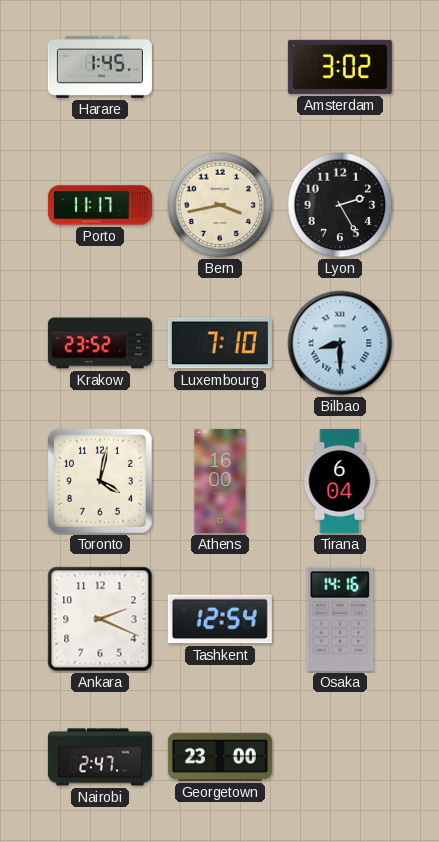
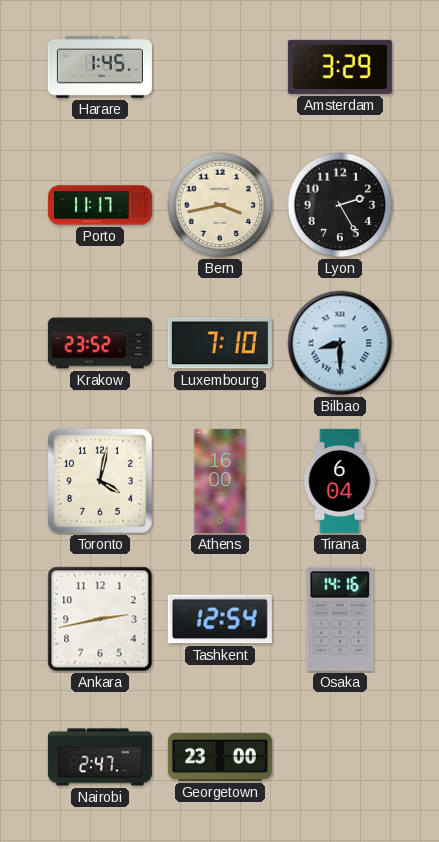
Amsterdam: 3:02 -> 3:29
Ankara: 2:19 -> 2:43
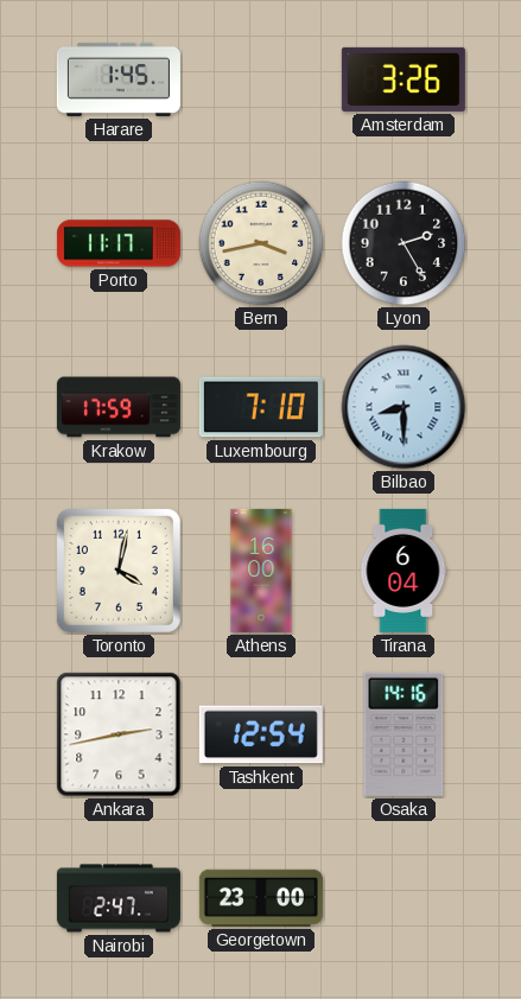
Amsterdam: 3:29 -> 3:26
Krakow: 23:52 -> 17:59
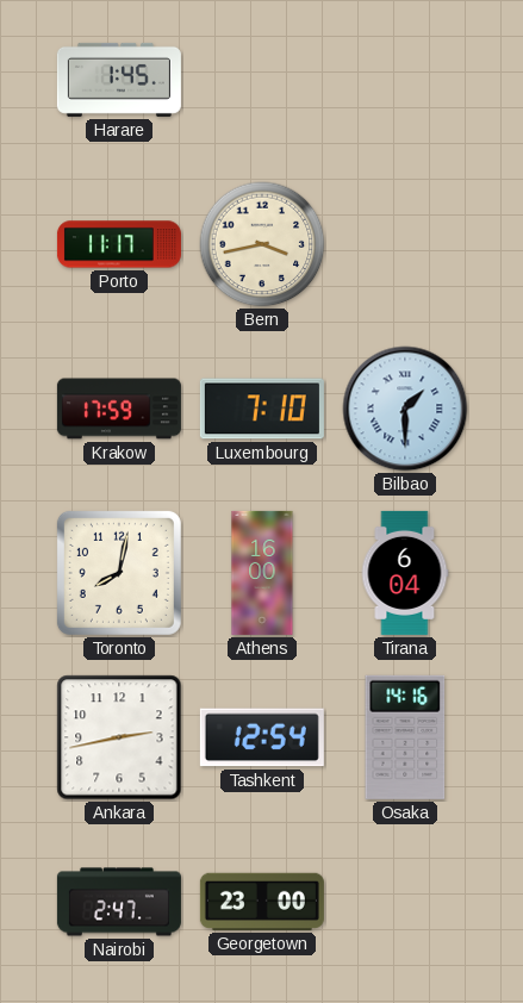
Amsterdam: 3:26 -> none
Lyon: 2:25 -> none
Bilbao: 8:30 -> 1:30
Toronto: 4:02 -> 8:02
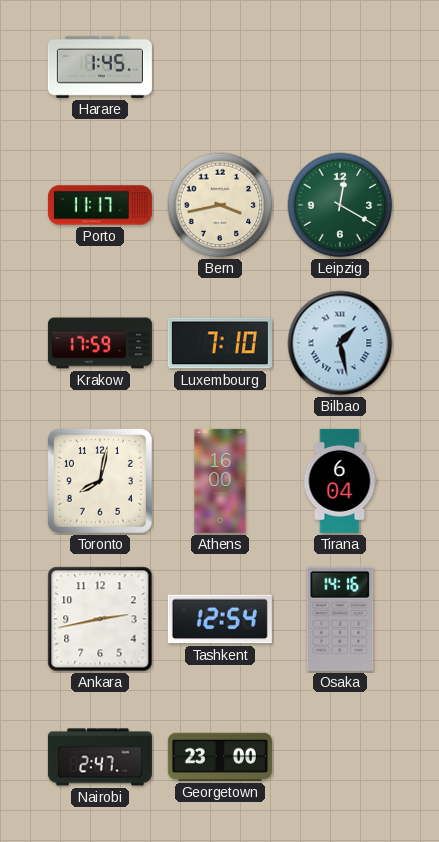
Leipzig: none -> 12:20
Bilbao: 1:30 -> 1:28
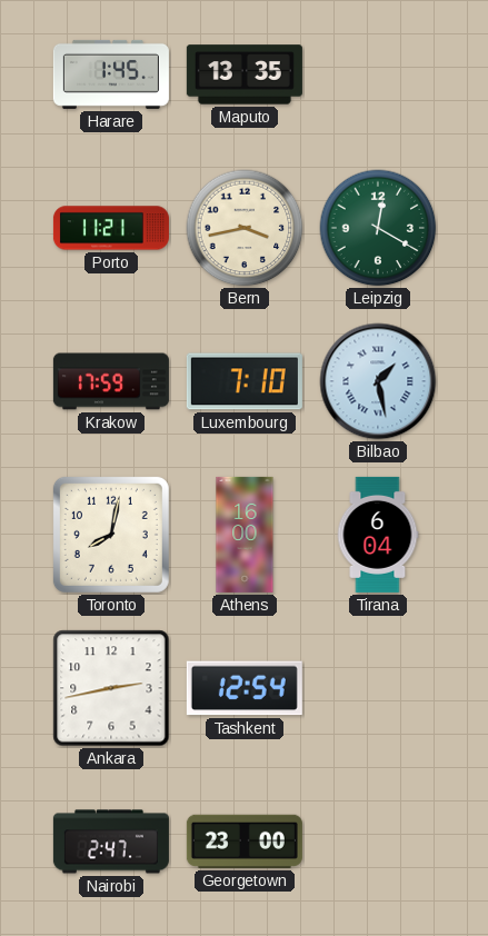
Maputo: none -> 13:35
Porto: 11:17 -> 11:21
Osaka: 14:16 -> none
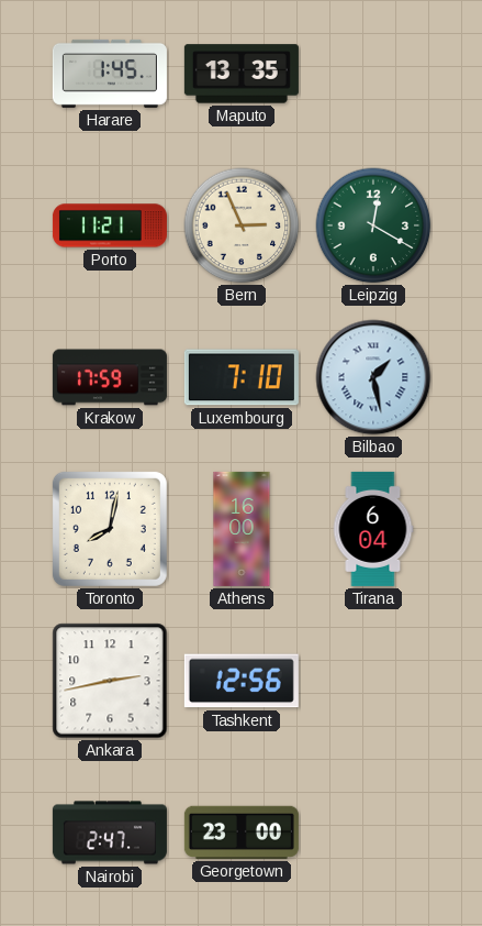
Bern: 3:43 -> 2:56
Tashkent: 12:54 -> 12:56
